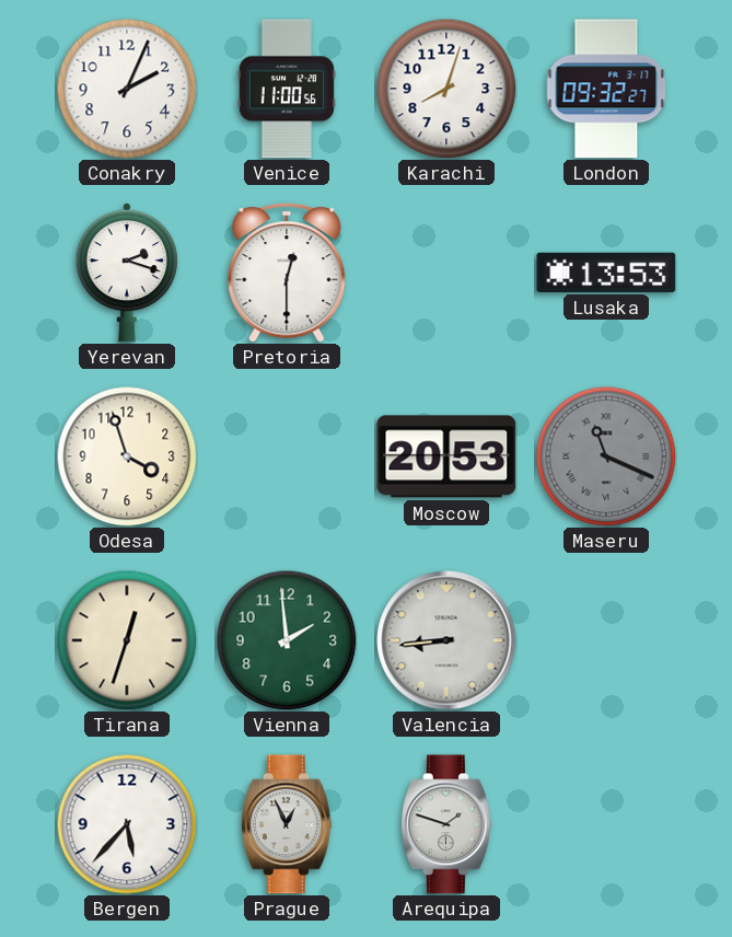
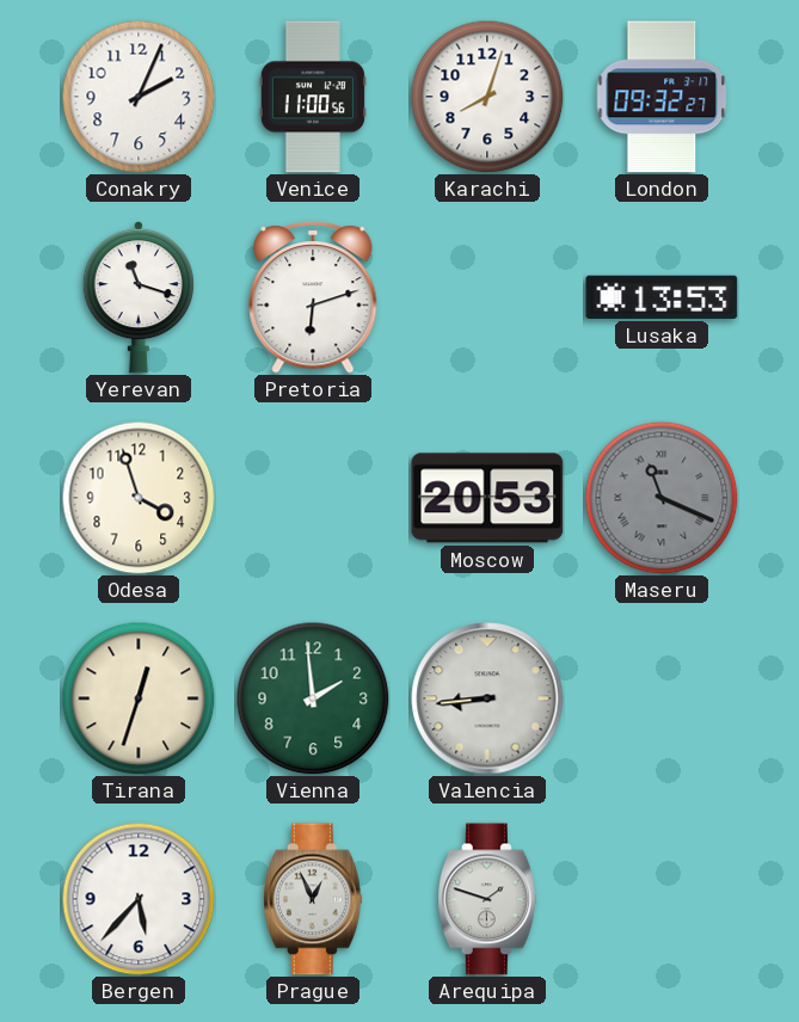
Yerevan: 2:18 -> 11:18
Pretoria: 12:30 -> 6:12
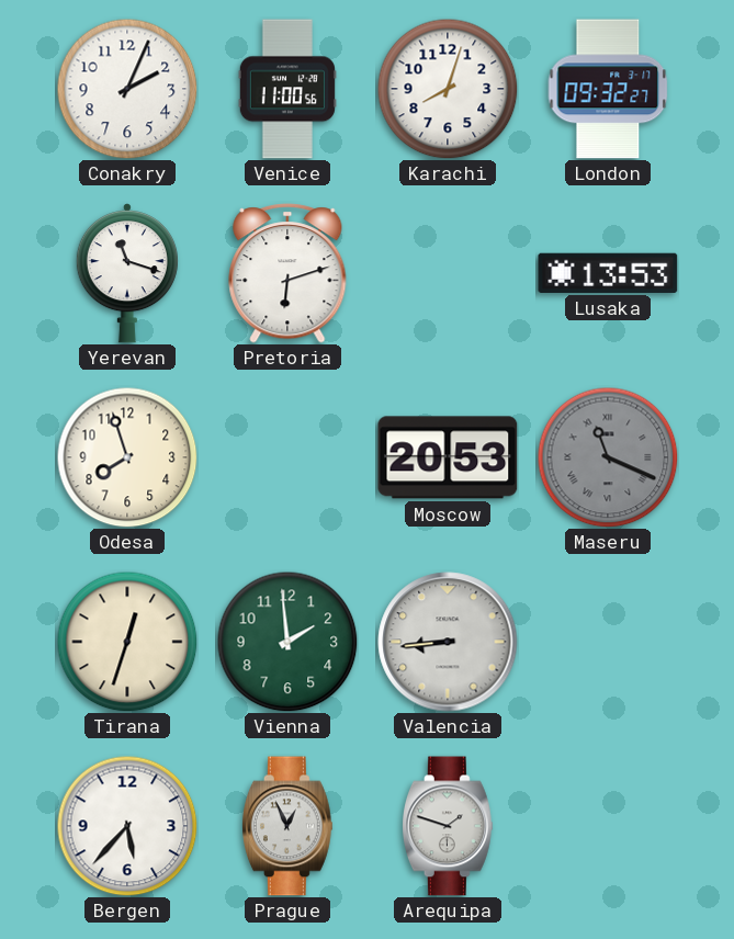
Odesa: 3:57 -> 7:57
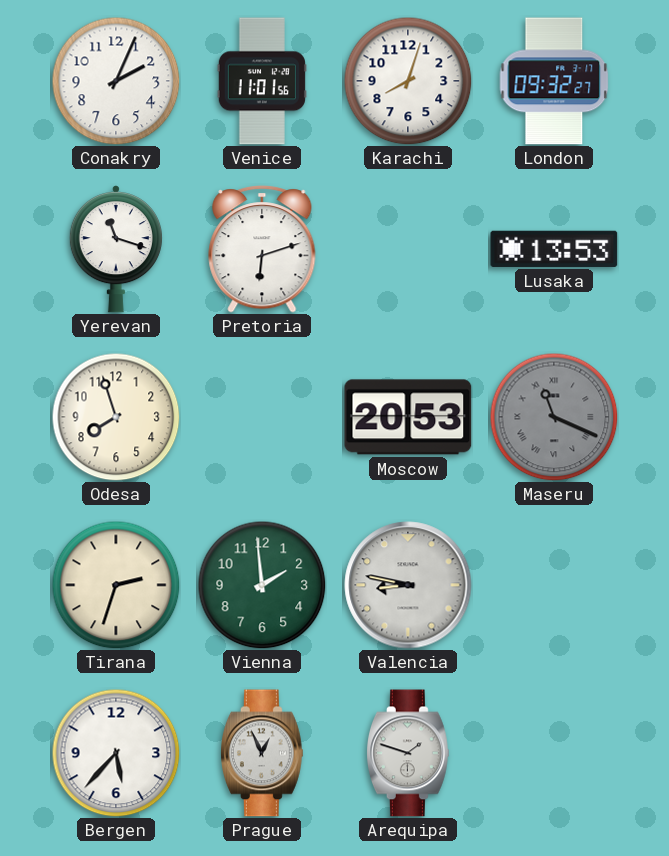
Venice: 11:00 -> 11:01
Tirana: 12:33 -> 2:33
Valencia: 8:44 -> 8:47
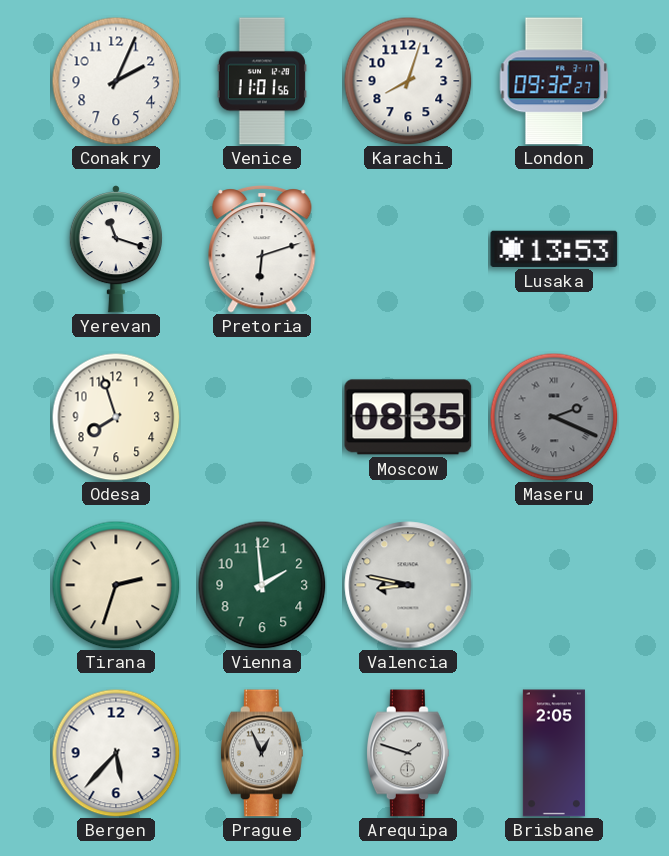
Moscow: 20:53 -> 08:35
Maseru: 11:19 -> 2:19
Brisbane: none -> 2:05
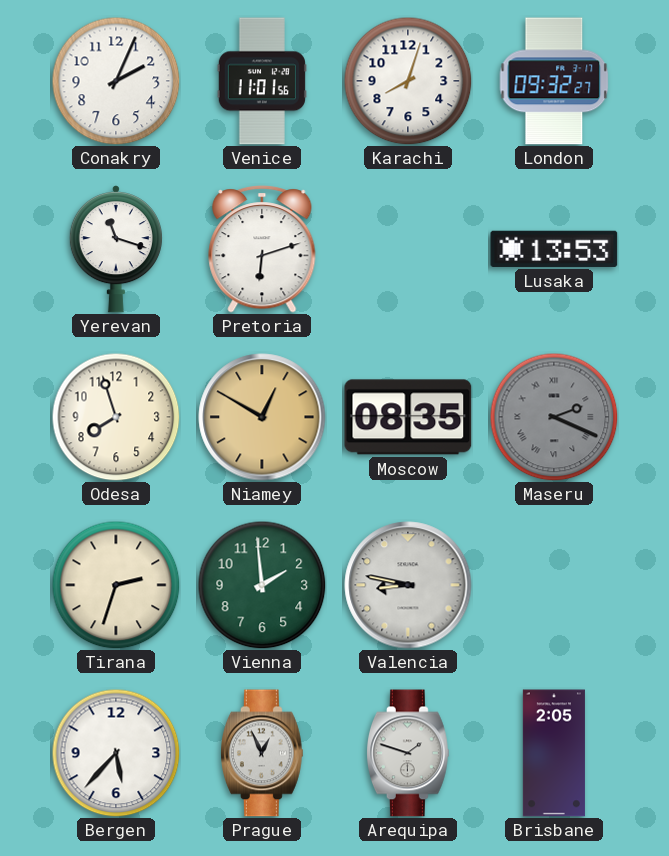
Niamey: none -> 12:50
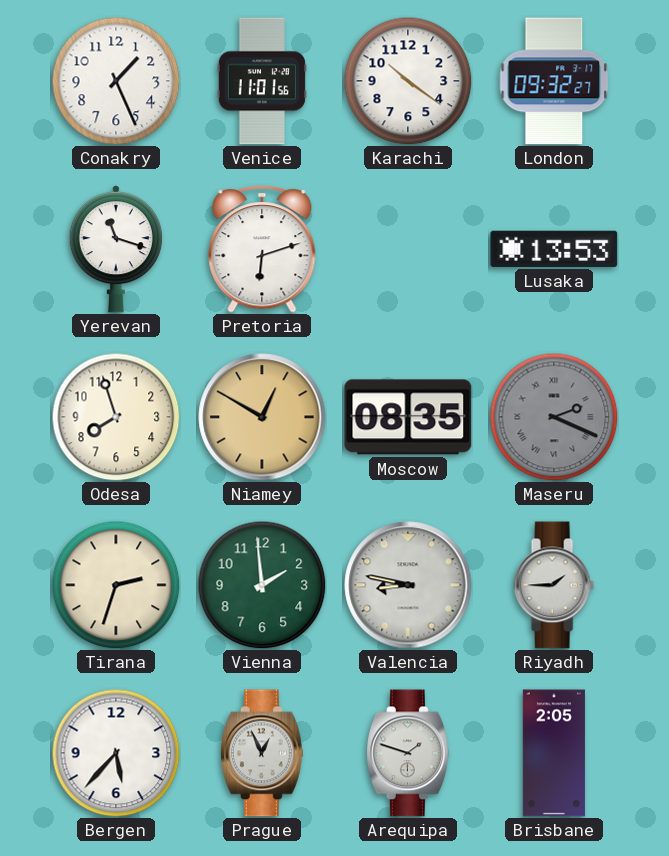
Conakry: 2:04 -> 1:26
Karachi: 8:03 -> 10:21
Riyadh: none -> 1:45
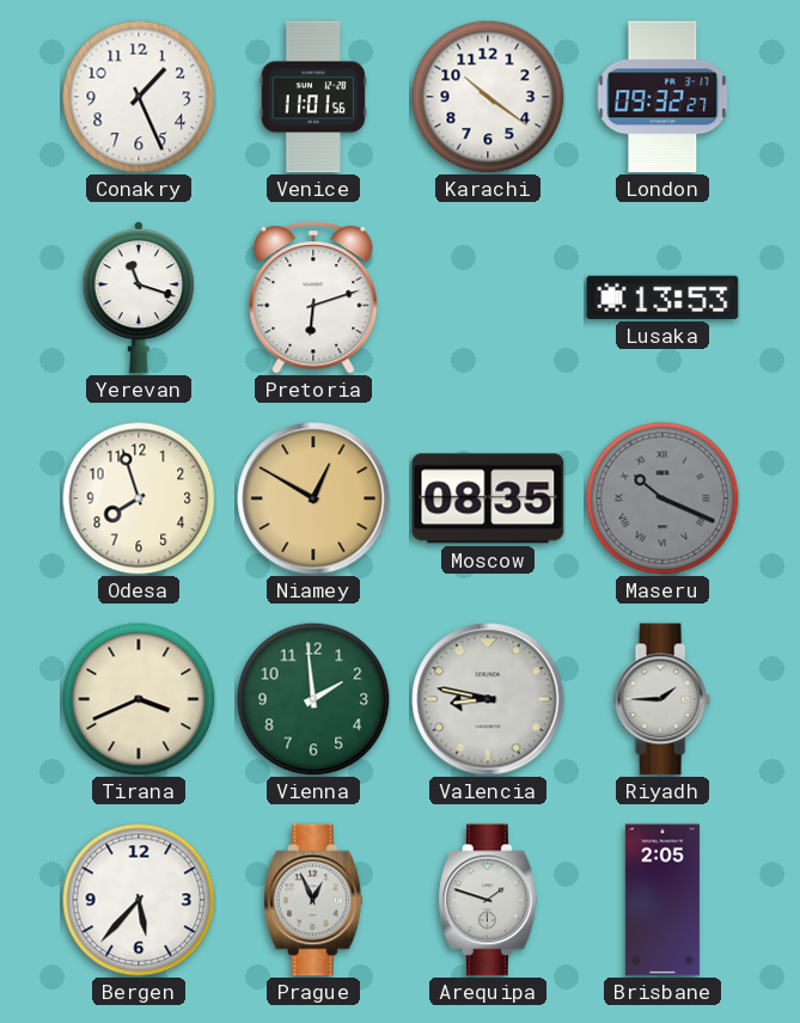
Maseru: 2:19 -> 10:19
Tirana: 2:33 -> 3:41
